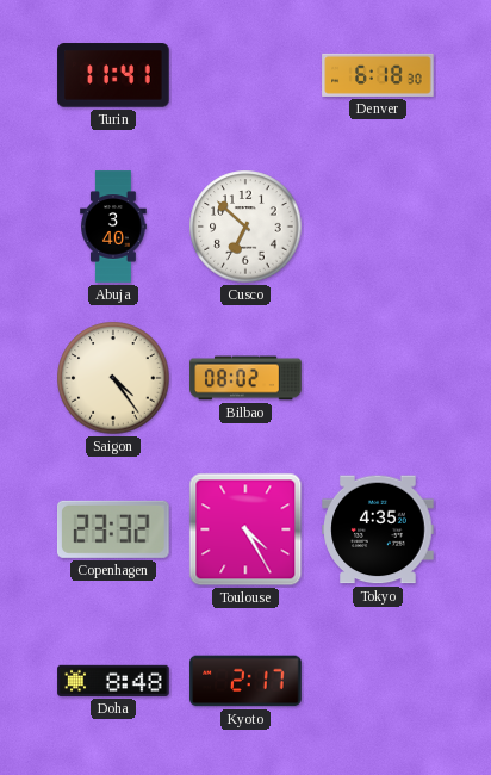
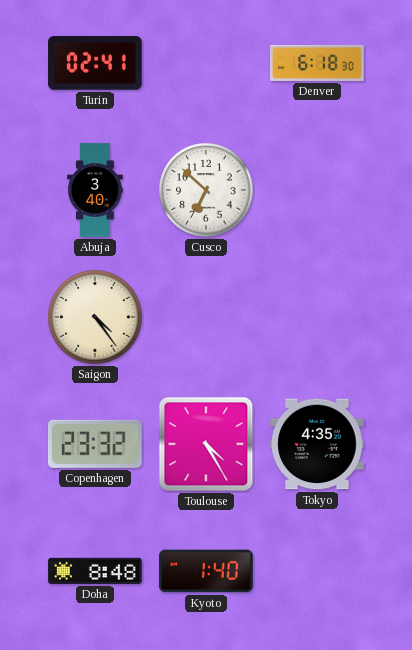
Turin: 11:41 -> 02:41
Bilbao: 08:02 -> none
Kyoto: 2:17 -> 1:40
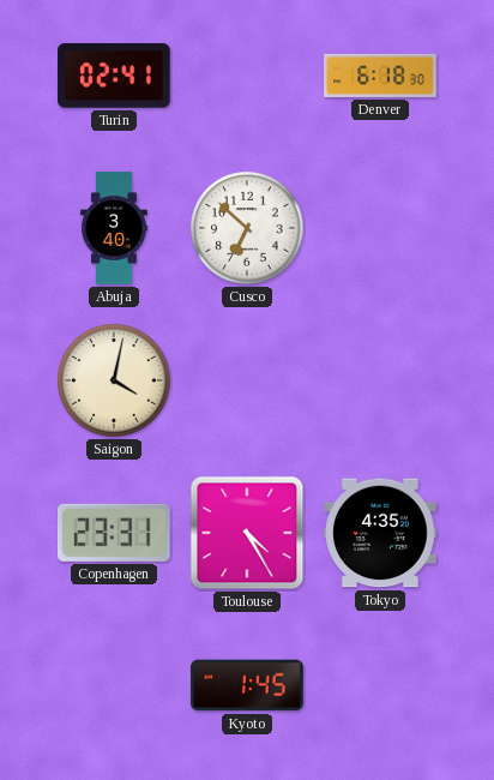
Saigon: 4:24 -> 4:02
Copenhagen: 23:32 -> 23:31
Doha: 8:48 -> none
Kyoto: 1:40 -> 1:45
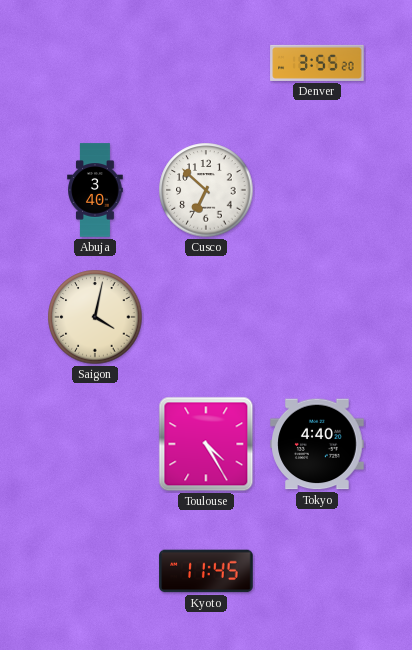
Turin: 02:41 -> none
Denver: 6:18 -> 3:55
Copenhagen: 23:31 -> none
Tokyo: 4:35 -> 4:40
Kyoto: 1:45 -> 11:45
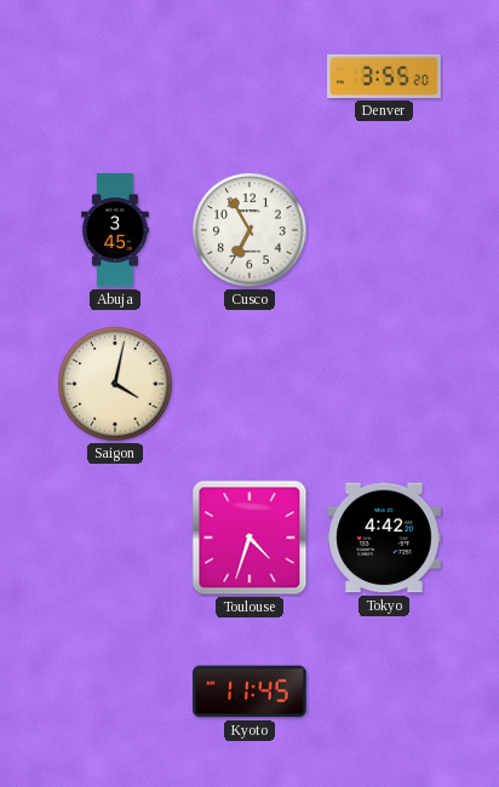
Abuja: 3:40 -> 3:45
Cusco: 6:52 -> 6:55
Toulouse: 4:25 -> 4:33
Tokyo: 4:40 -> 4:42
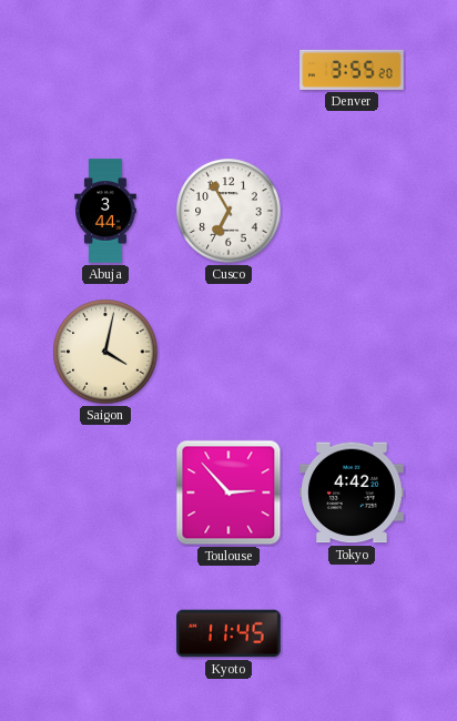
Abuja: 3:45 -> 3:44
Toulouse: 4:33 -> 2:53
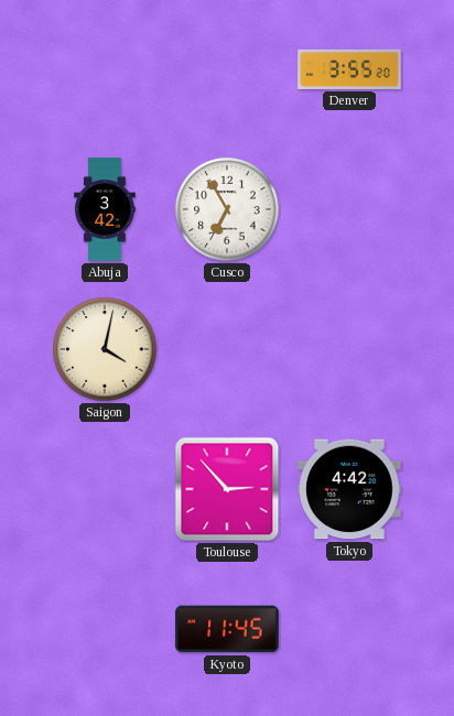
Abuja: 3:44 -> 3:42
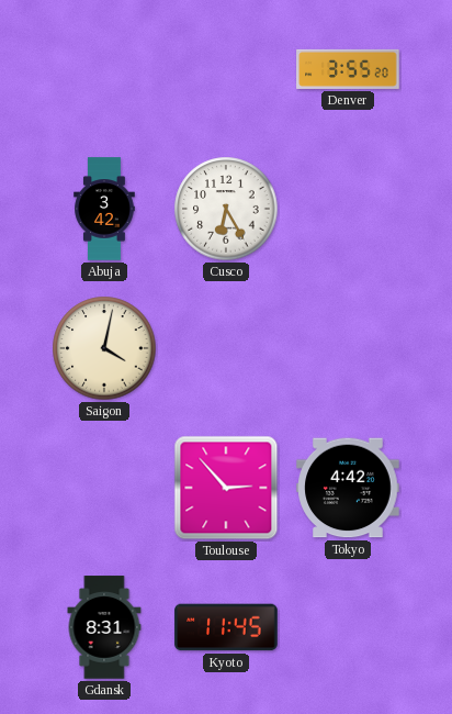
Cusco: 6:55 -> 6:25
Gdansk: none -> 8:31
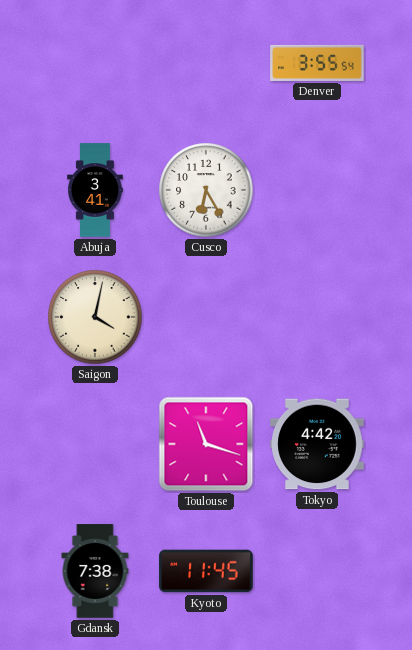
Denver: 3:55:20 -> 3:55:54
Abuja: 3:42 -> 3:41
Toulouse: 2:53 -> 11:18
Gdansk: 8:31 -> 7:38
